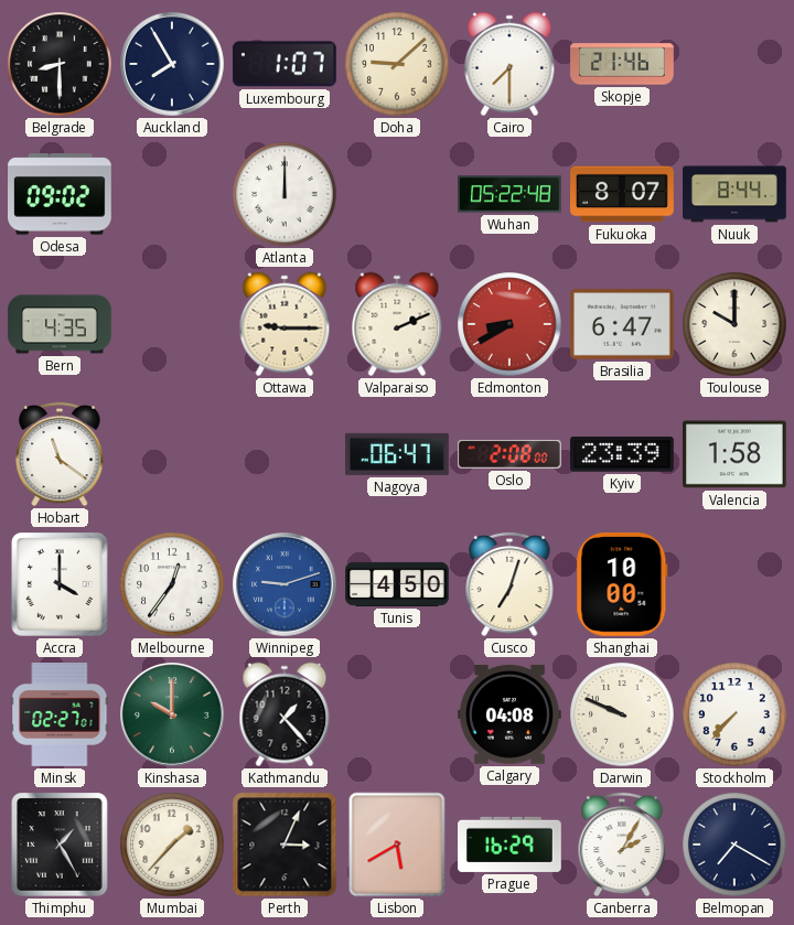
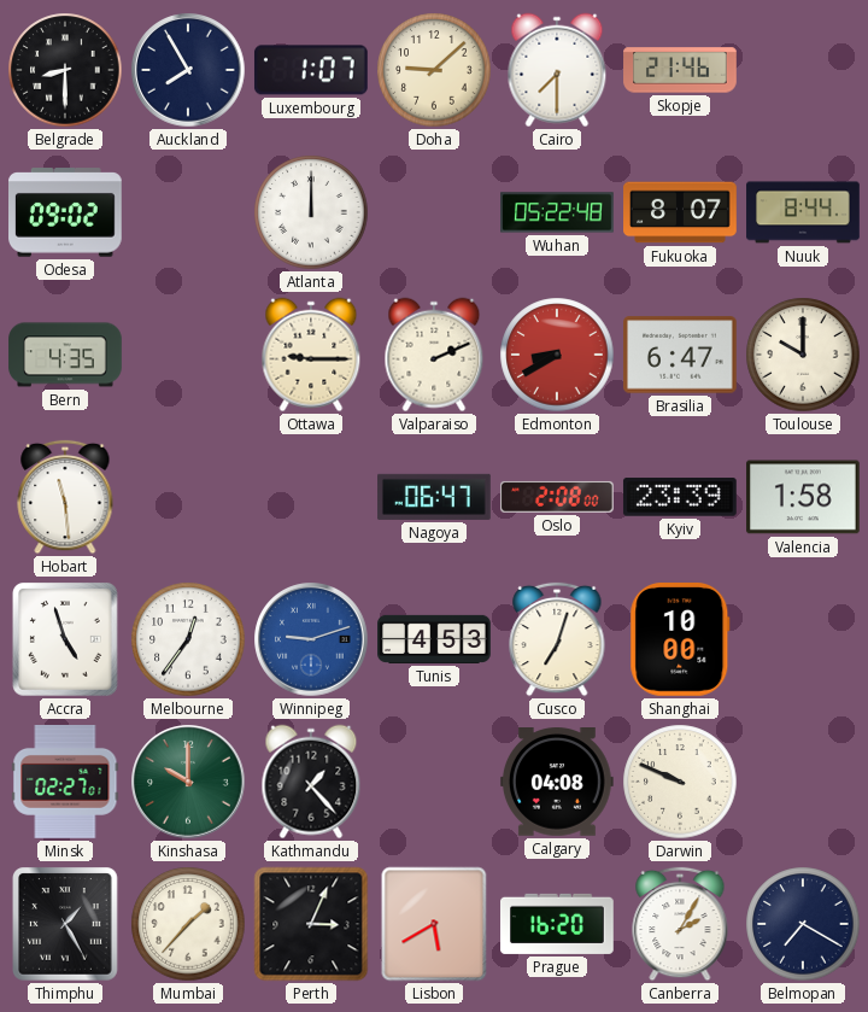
Hobart: 11:21 -> 11:29
Accra: 4:00 -> 4:57
Tunis: 4:50 -> 4:53
Stockholm: 7:37 -> none
Prague: 16:29 -> 16:20
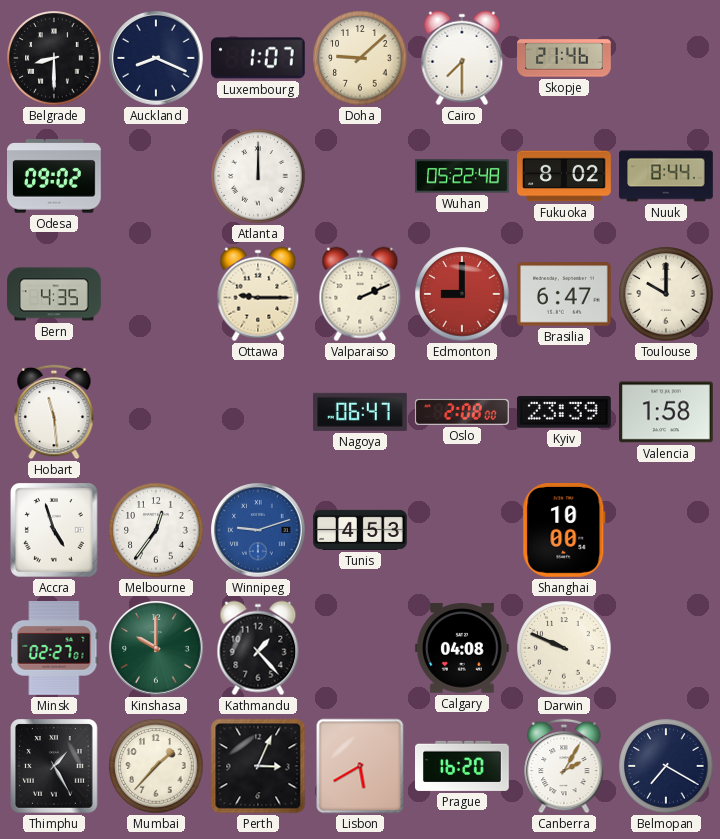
Auckland: 7:55 -> 8:19
Fukuoka: 8:07 -> 8:02
Edmonton: 8:40 -> 9:00
Cusco: 7:03 -> none
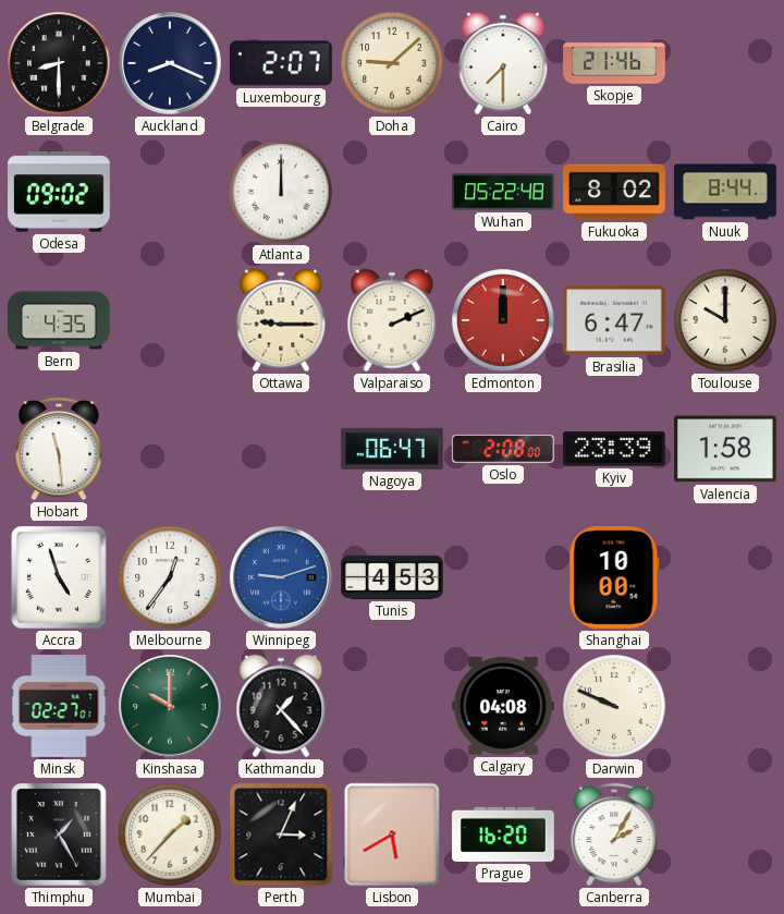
Luxembourg: 1:07 -> 2:07
Edmonton: 9:00 -> 12:00
Belmopan: 7:20 -> none
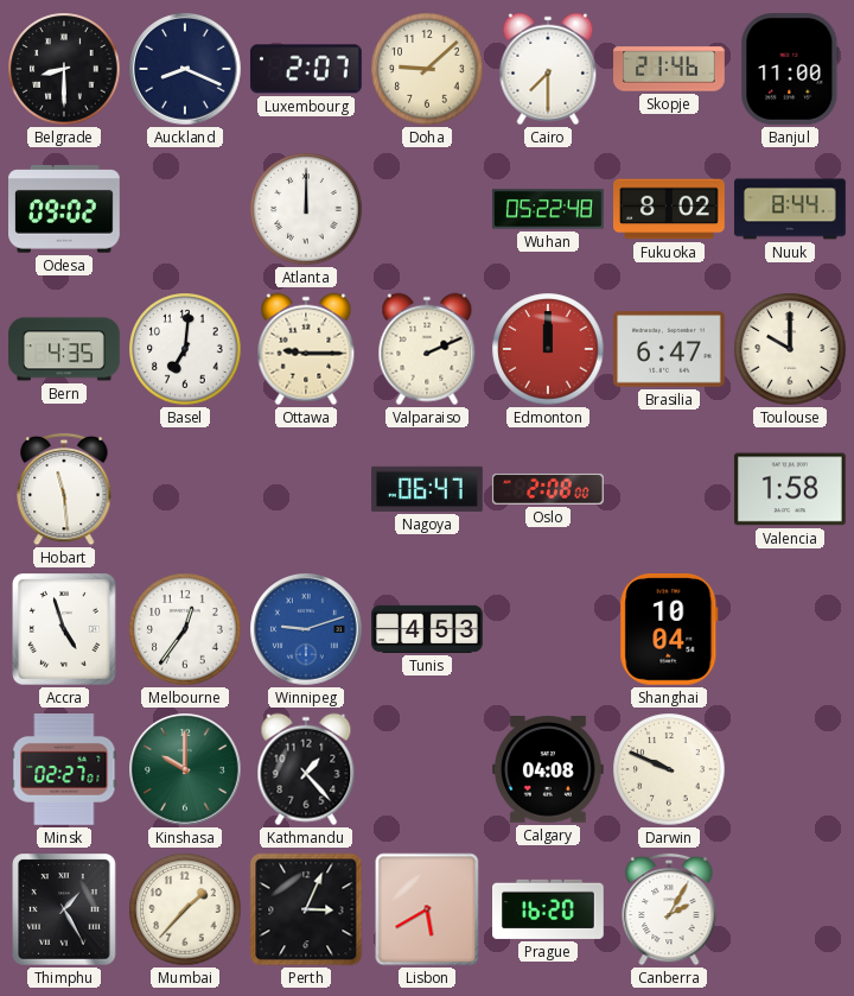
Banjul: none -> 11:00
Basel: none -> 7:01
Kyiv: 23:39 -> none
Shanghai: 10:00 -> 10:04
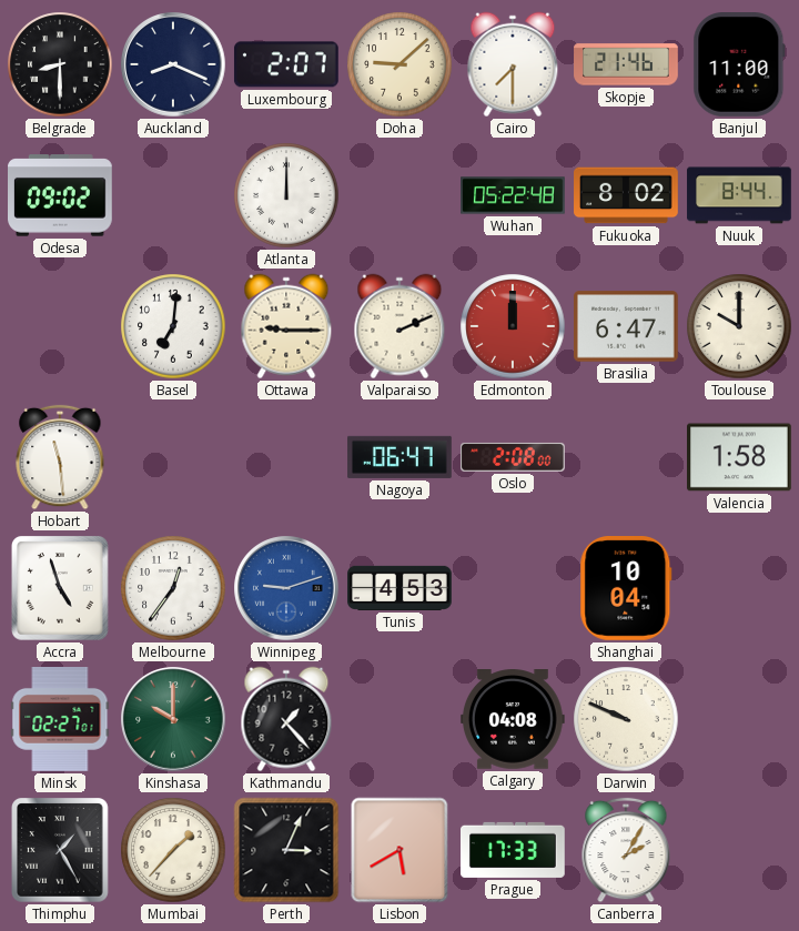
Bern: 4:35 -> none
Prague: 16:20 -> 17:33
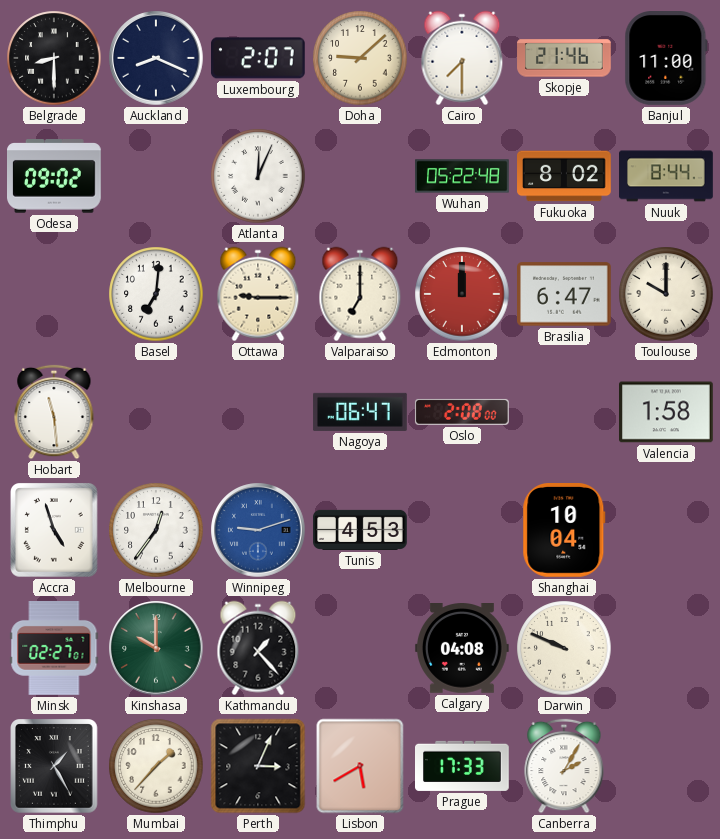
Atlanta: 12:00 -> 12:04
Valparaiso: 2:11 -> 7:00
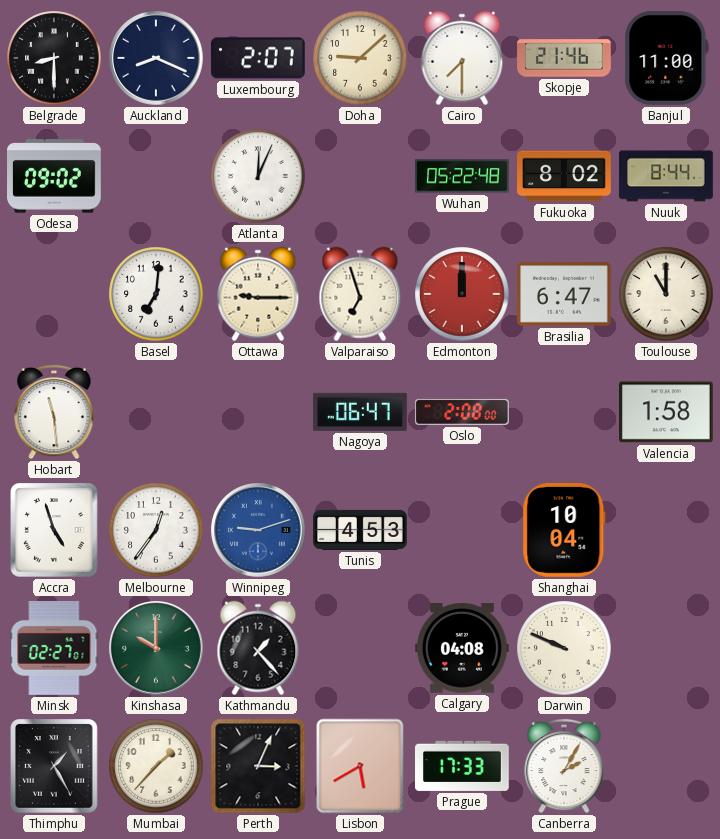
Valparaiso: 7:00 -> 6:57
Toulouse: 10:00 -> 11:00
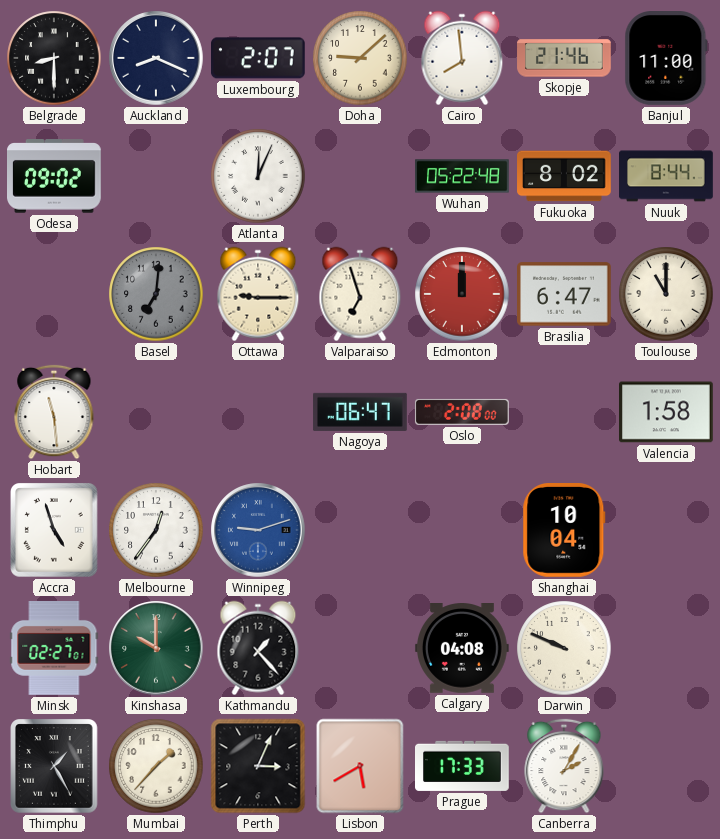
Cairo: 7:30 -> 7:59
Basel dial: white -> grey
Tunis: 4:53 -> none
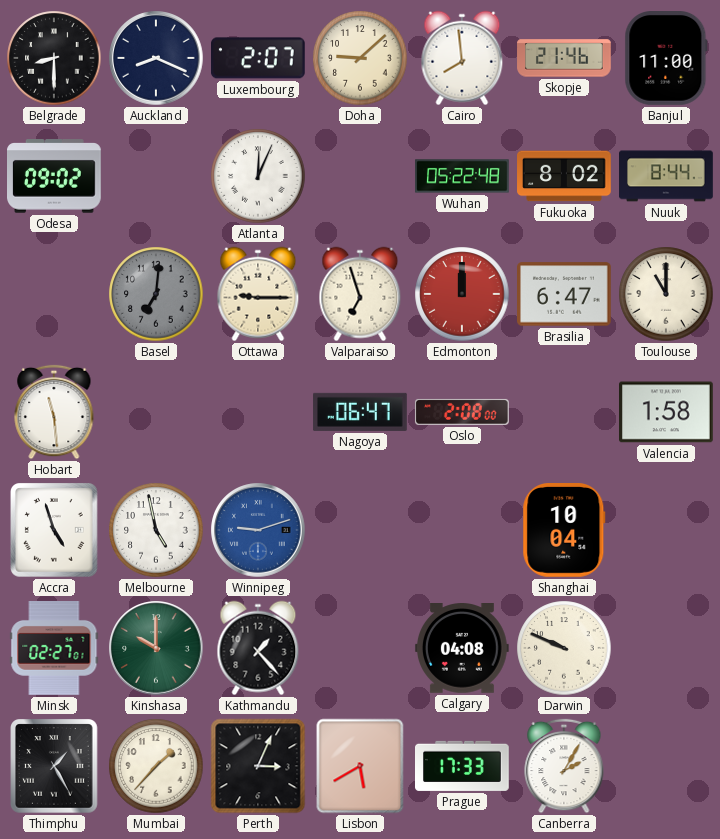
Melbourne: 12:36 -> 4:58
